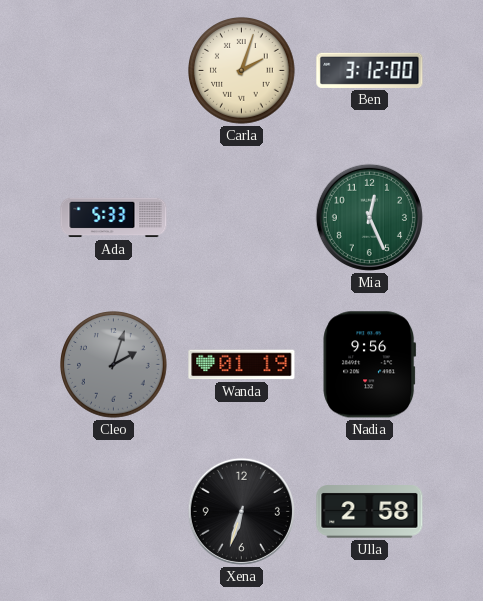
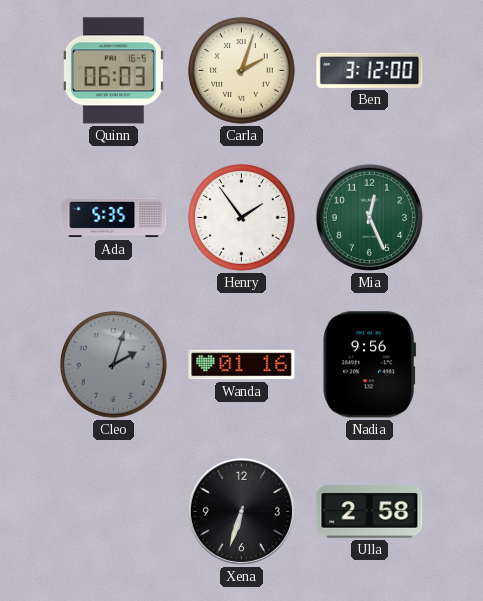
Quinn: none -> 06:03
Ada: 5:33 -> 5:35
Henry: none -> 1:54
Wanda: 01:19 -> 01:16
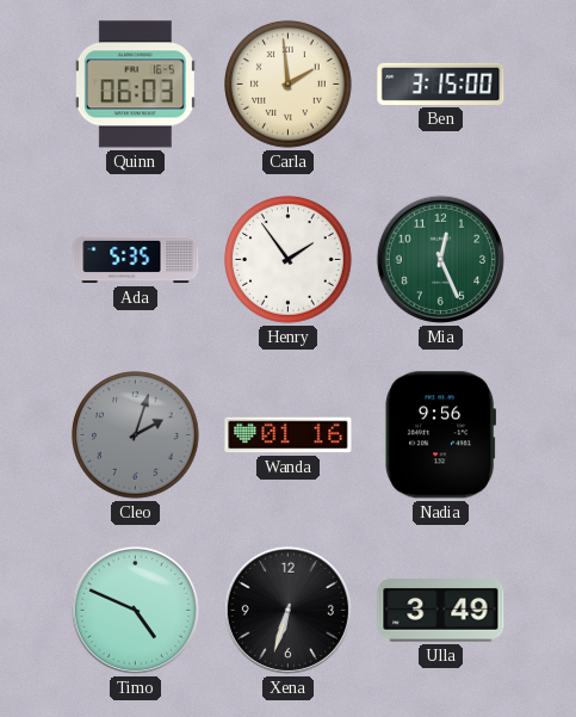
Carla: 2:03 -> 1:59
Ben: 3:12 -> 3:15
Timo: none -> 4:49
Ulla: 2:58 -> 3:49
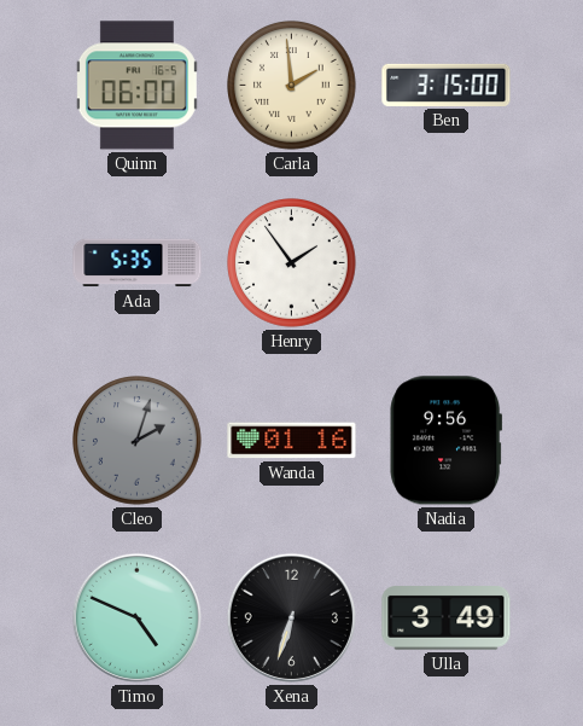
Quinn: 06:03 -> 06:00
Mia: 12:26 -> none
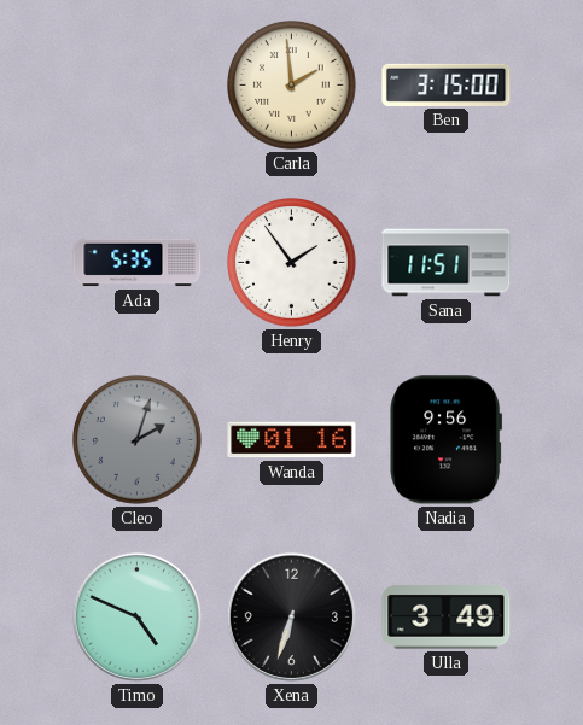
Quinn: 06:00 -> none
Sana: none -> 11:51
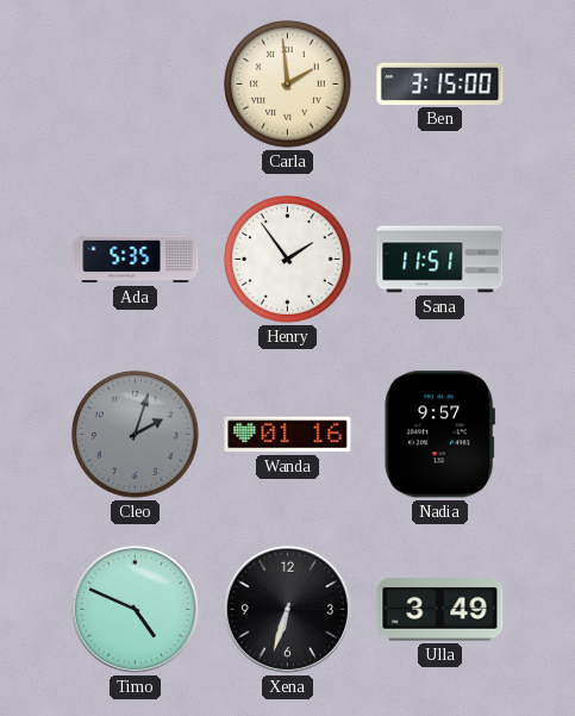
Nadia: 9:56 -> 9:57
